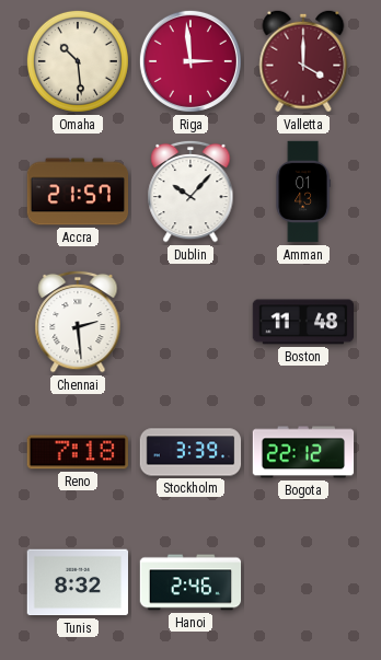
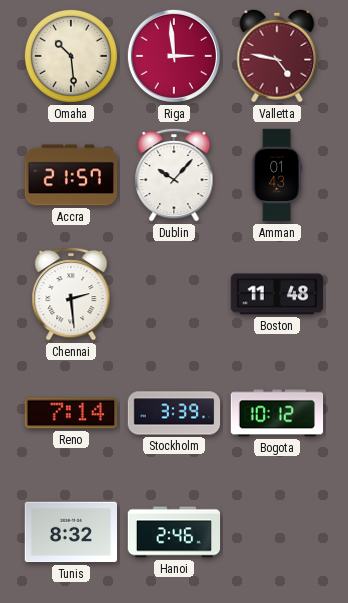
Valletta: 4:00 -> 4:47
Reno: 7:18 -> 7:14
Bogota: 22:12 -> 10:12
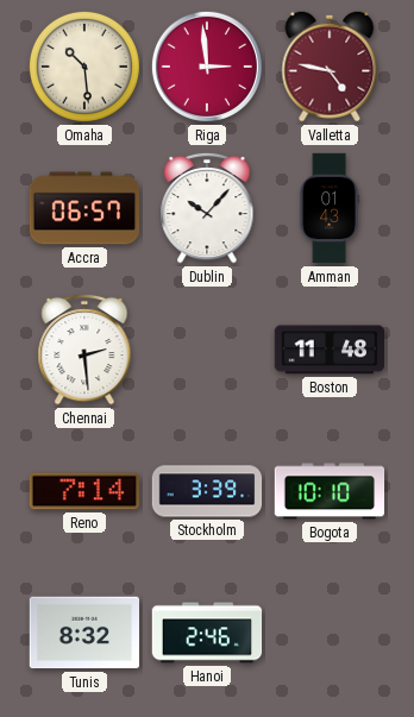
Accra: 21:57 -> 06:57
Bogota: 10:12 -> 10:10
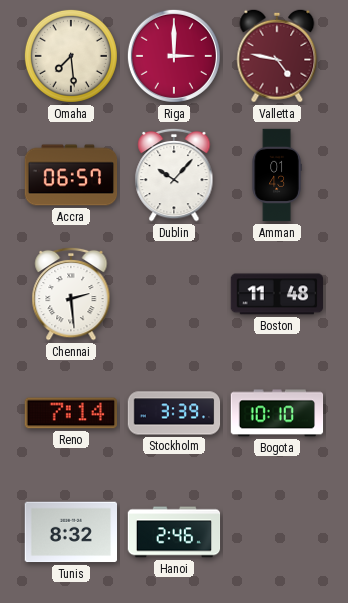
Omaha: 10:29 -> 7:29
Riga: 2:59 -> 3:00
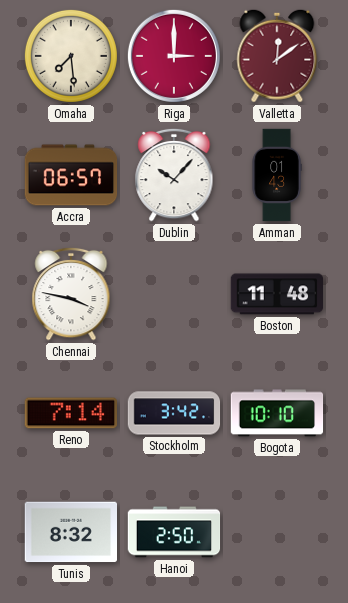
Valletta: 4:47 -> 12:09
Chennai: 2:29 -> 3:47
Stockholm: 3:39 -> 3:42
Hanoi: 2:46 -> 2:50
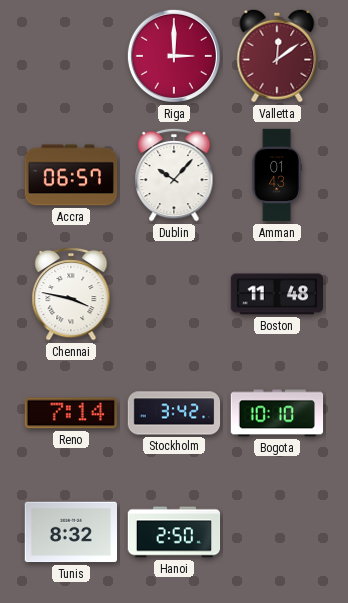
Omaha: 7:29 -> none
